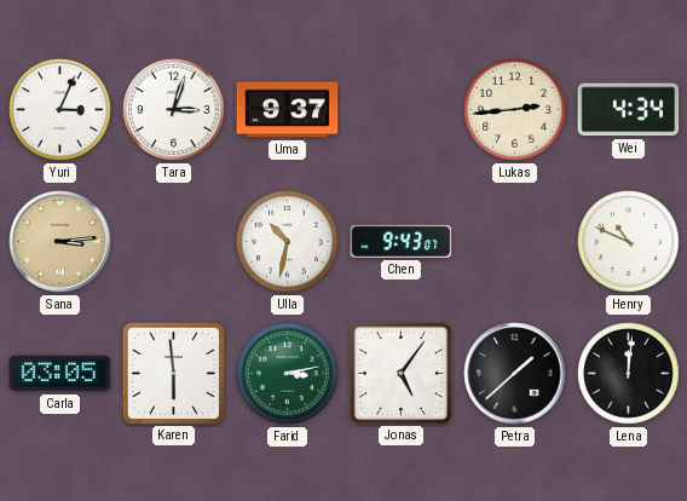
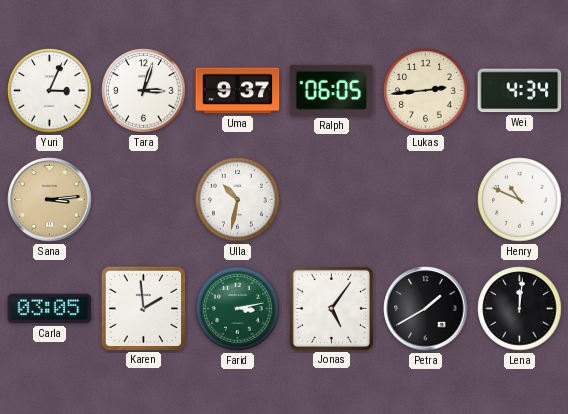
Ralph: none -> 06:05
Chen: 9:43 -> none
Karen: 5:59 -> 1:59
Petra: 1:38 -> 1:40
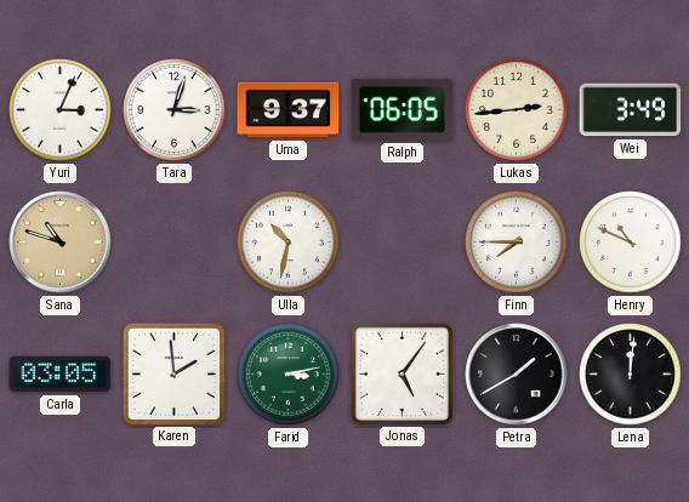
Wei: 4:34 -> 3:49
Sana: 3:14 -> 10:48
Finn: none -> 7:45
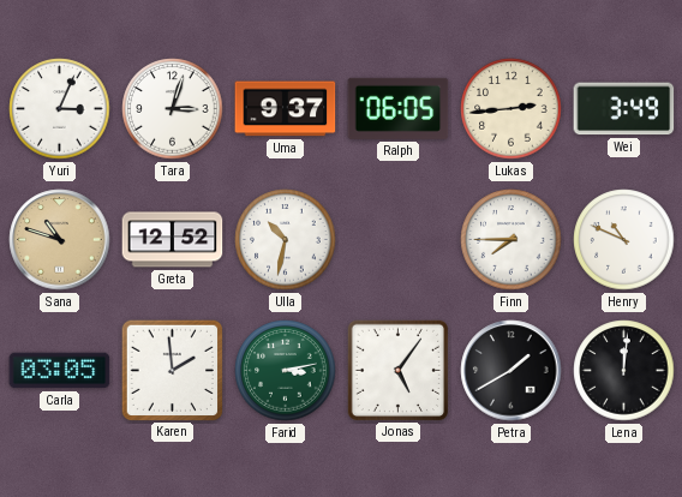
Greta: none -> 12:52
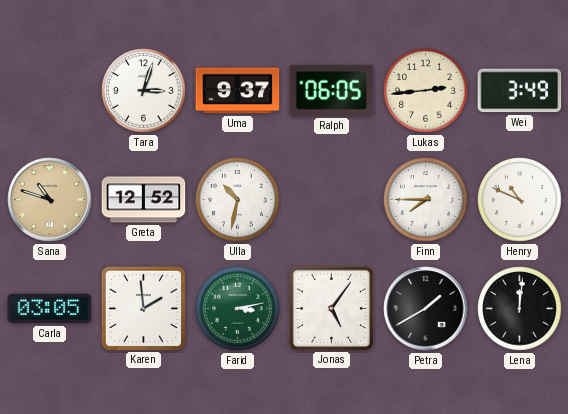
Yuri: 3:04 -> none
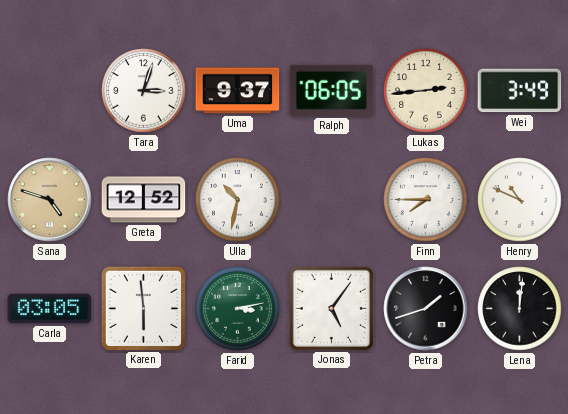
Sana: 10:48 -> 4:48
Karen: 1:59 -> 5:59
Petra: 1:40 -> 1:42
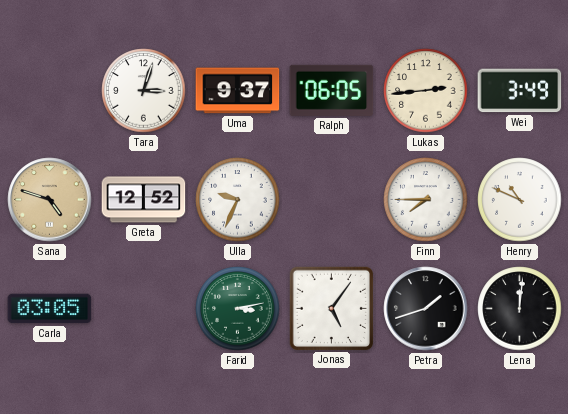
Ulla: 10:32 -> 9:34
Karen: 5:59 -> none
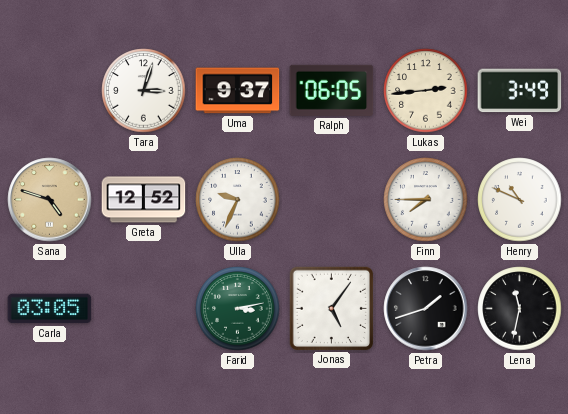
Lena: 12:01 -> 11:32
